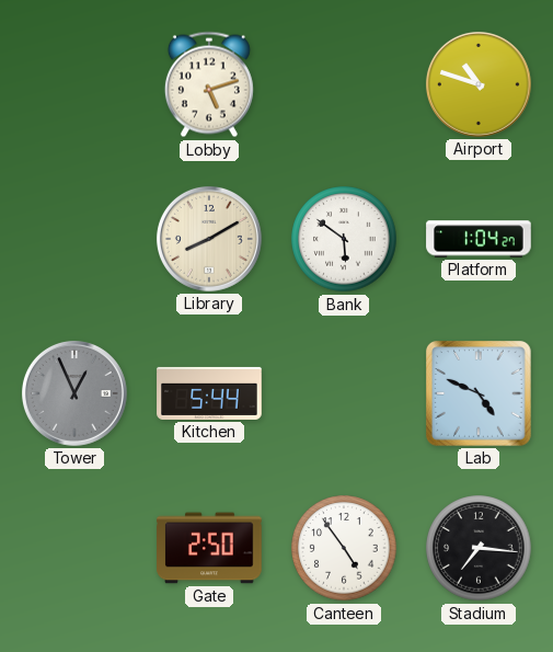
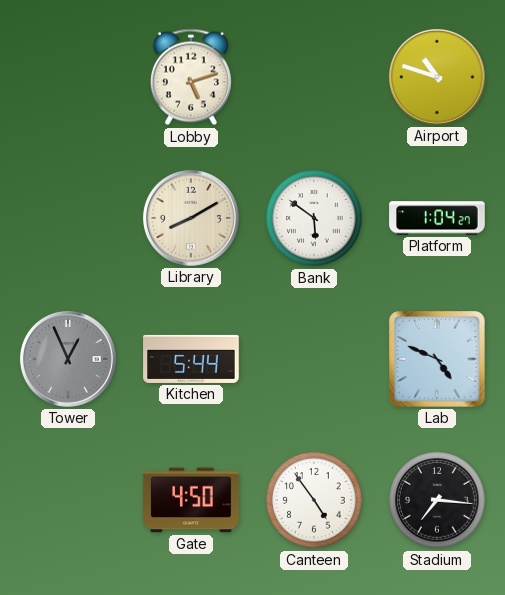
Gate: 2:50 -> 4:50
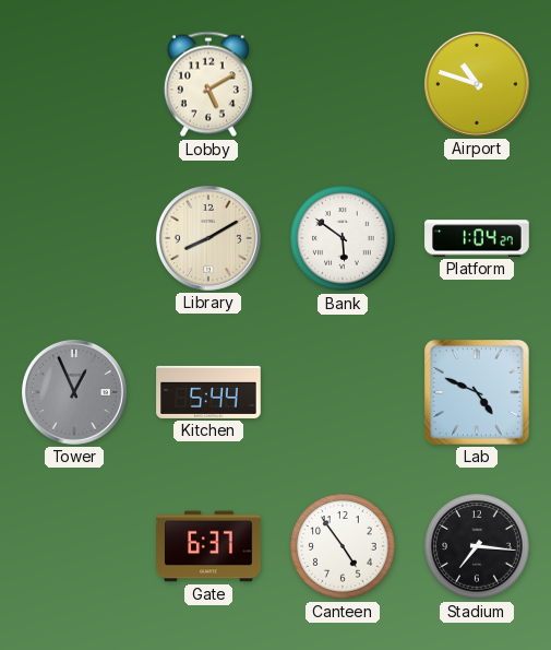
Lobby: 5:12 -> 5:10
Gate: 4:50 -> 6:37
